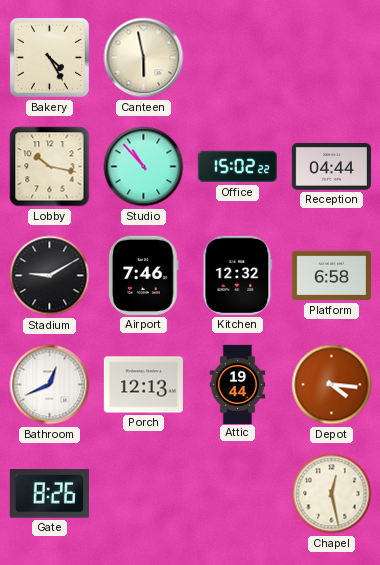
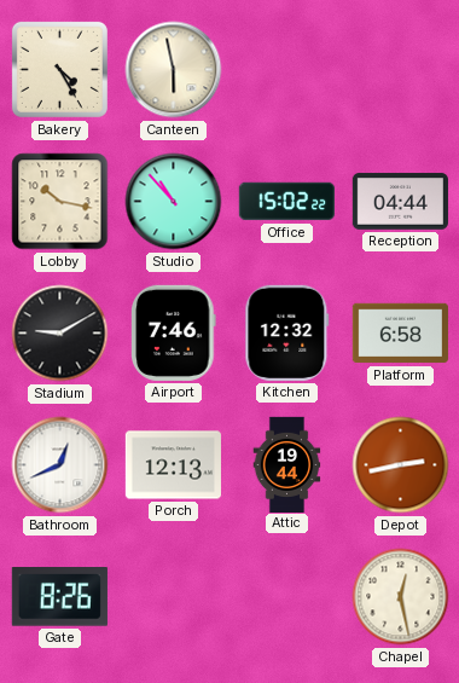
Depot: 4:16 -> 2:43
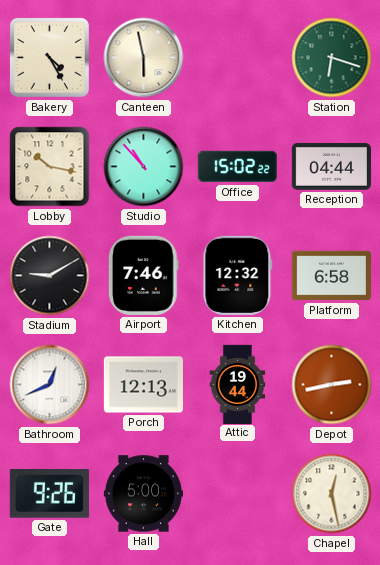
Station: none -> 6:18
Gate: 8:26 -> 9:26
Hall: none -> 5:00
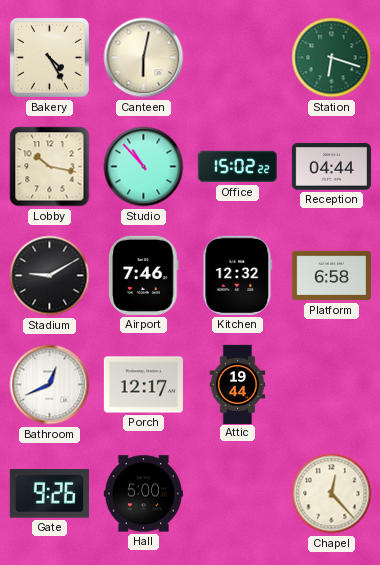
Canteen: 5:58 -> 6:02
Porch: 12:13 -> 12:17
Depot: 2:43 -> none
Chapel: 12:28 -> 12:23
